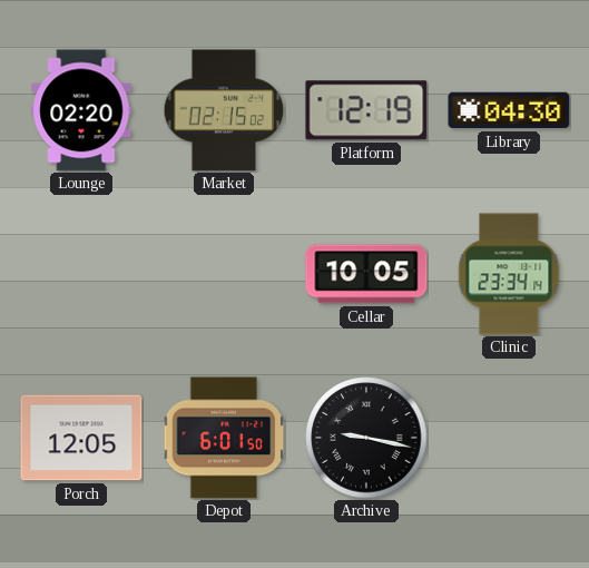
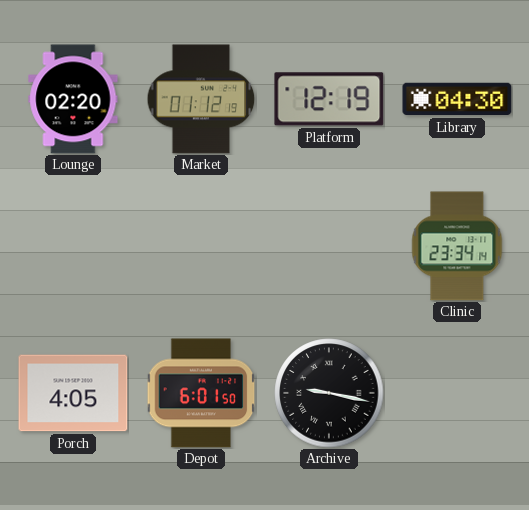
Market: 02:15 -> 01:12
Cellar: 10:05 -> none
Porch: 12:05 -> 4:05
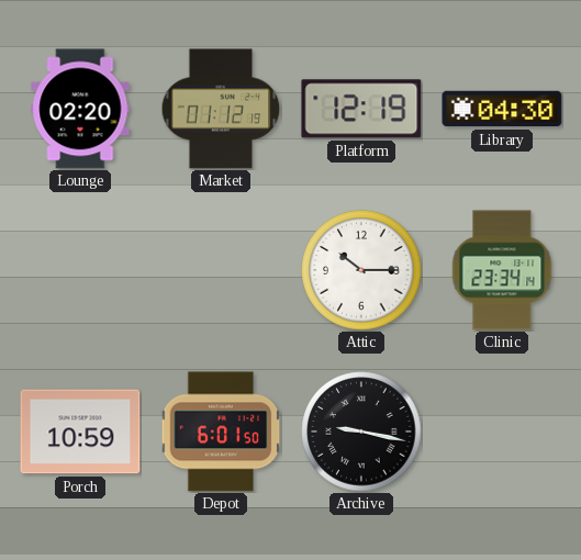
Attic: none -> 10:15
Porch: 4:05 -> 10:59
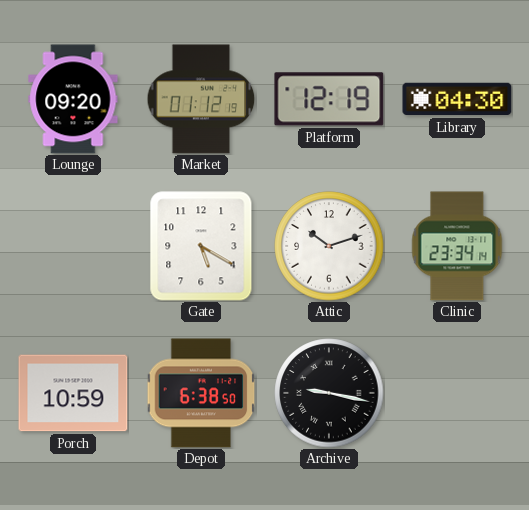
Lounge: 02:20 -> 09:20
Gate: none -> 5:20
Attic: 10:15 -> 10:12
Depot: 6:01 -> 6:38
